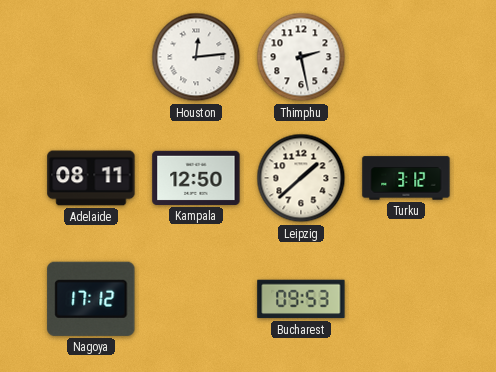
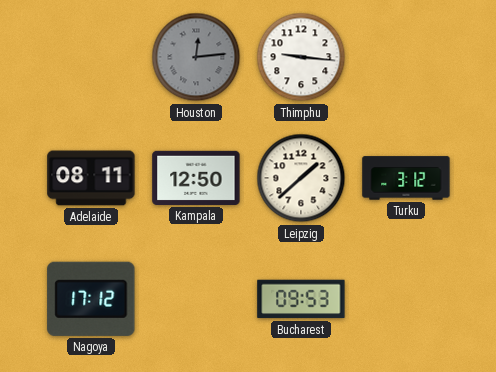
Houston dial: white -> grey
Thimphu: 2:28 -> 9:16
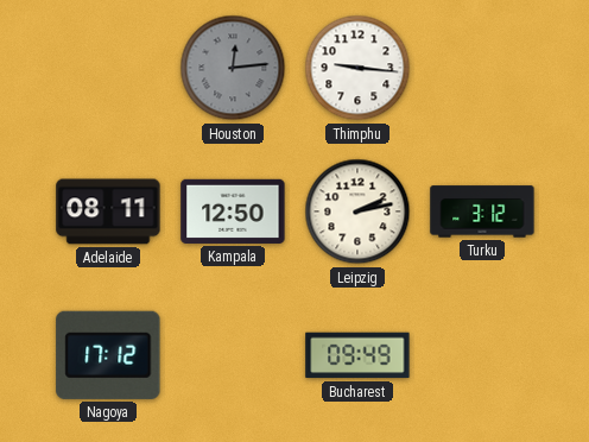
Leipzig: 1:38 -> 2:13
Bucharest: 09:53 -> 09:49
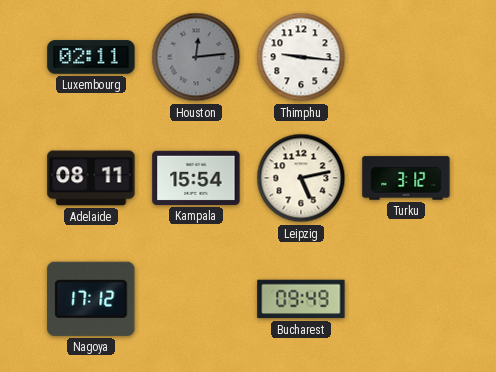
Luxembourg: none -> 02:11
Kampala: 12:50 -> 15:54
Leipzig: 2:13 -> 5:13
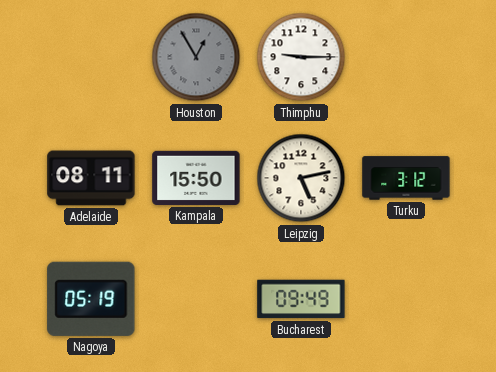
Luxembourg: 02:11 -> none
Houston: 12:14 -> 12:55
Thimphu: 9:16 -> 9:15
Kampala: 15:54 -> 15:50
Nagoya: 17:12 -> 05:19
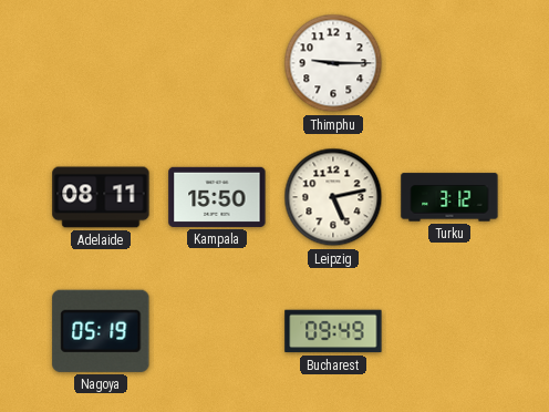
Houston: 12:55 -> none
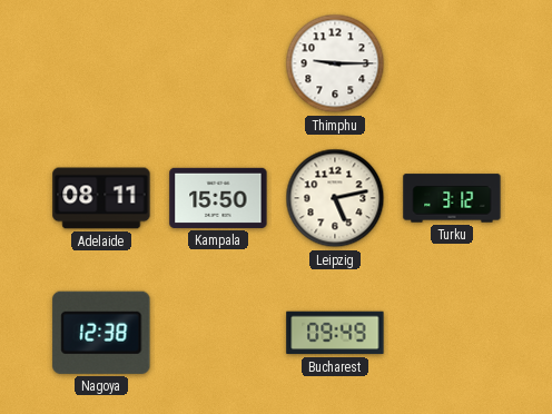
Nagoya: 05:19 -> 12:38
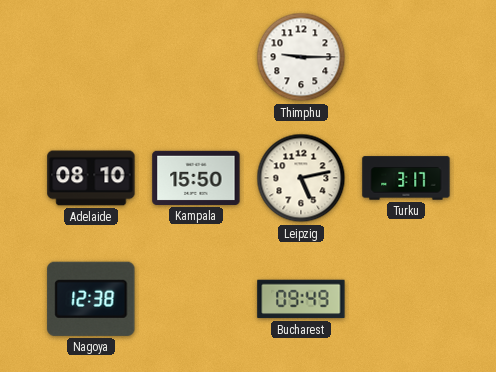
Adelaide: 08:11 -> 08:10
Turku: 3:12 -> 3:17
